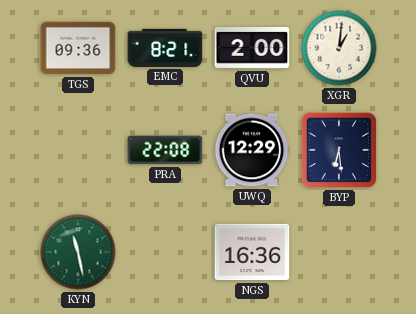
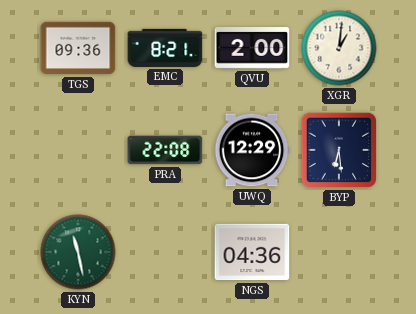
NGS: 16:36 -> 04:36
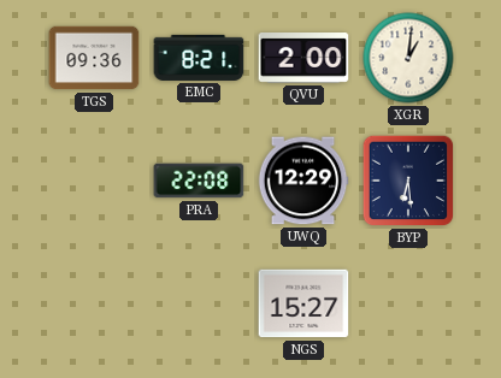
KYN: 11:28 -> none
NGS: 04:36 -> 15:27
